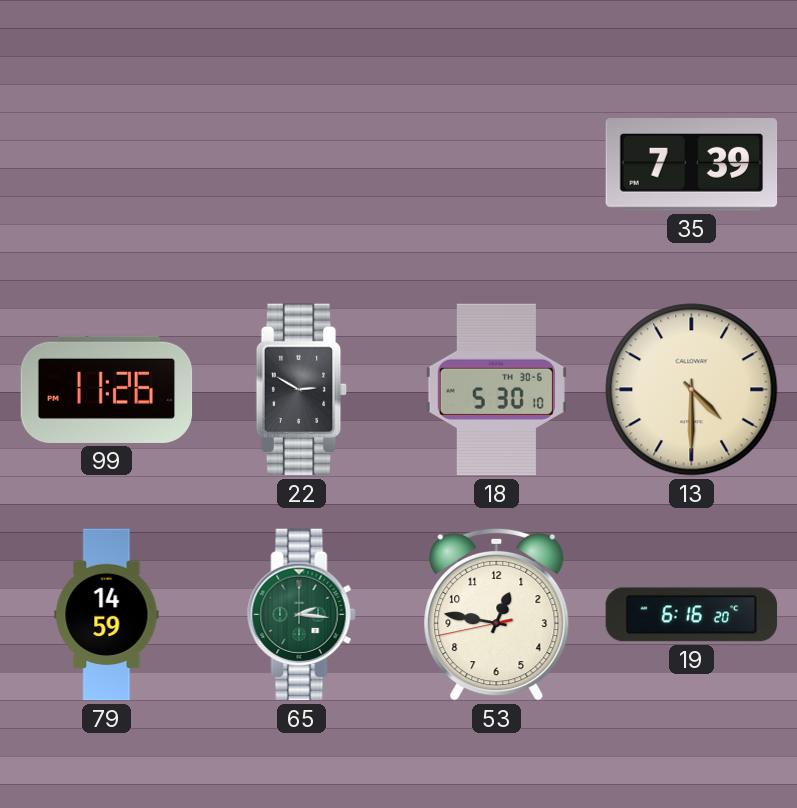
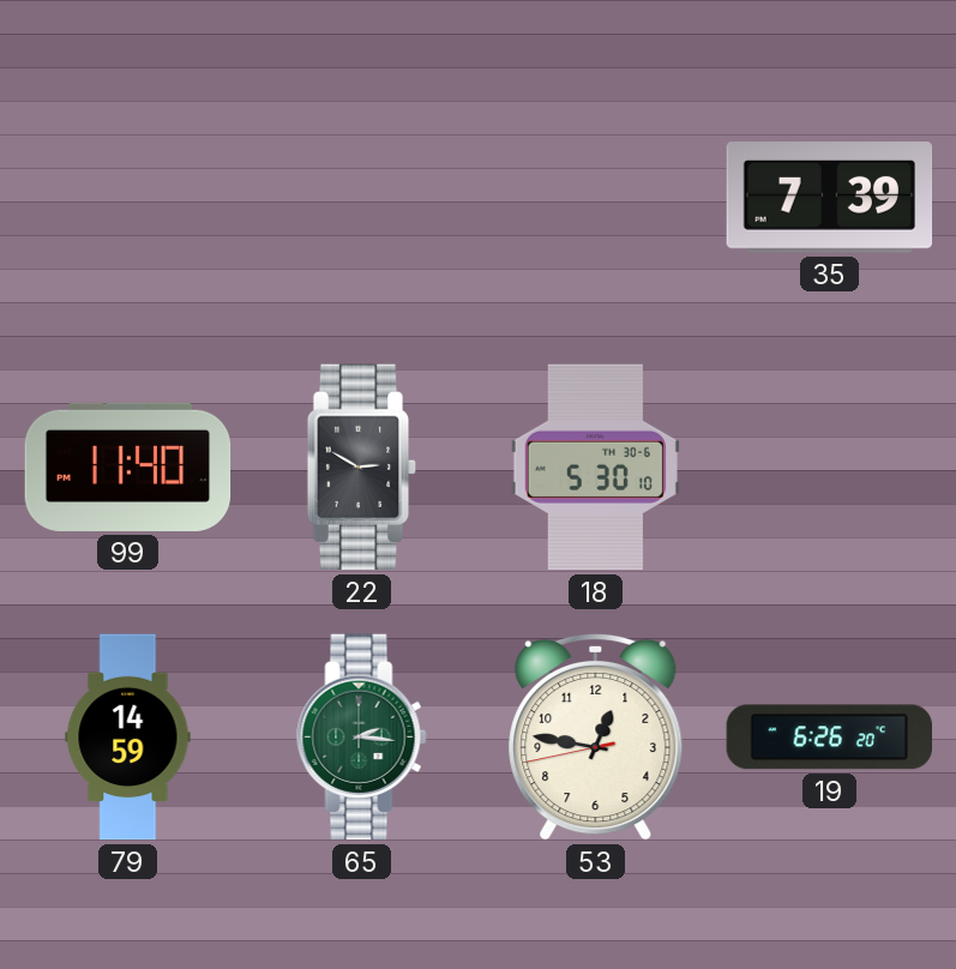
99: 11:26 -> 11:40
13: 4:30 -> none
19: 6:16 -> 6:26
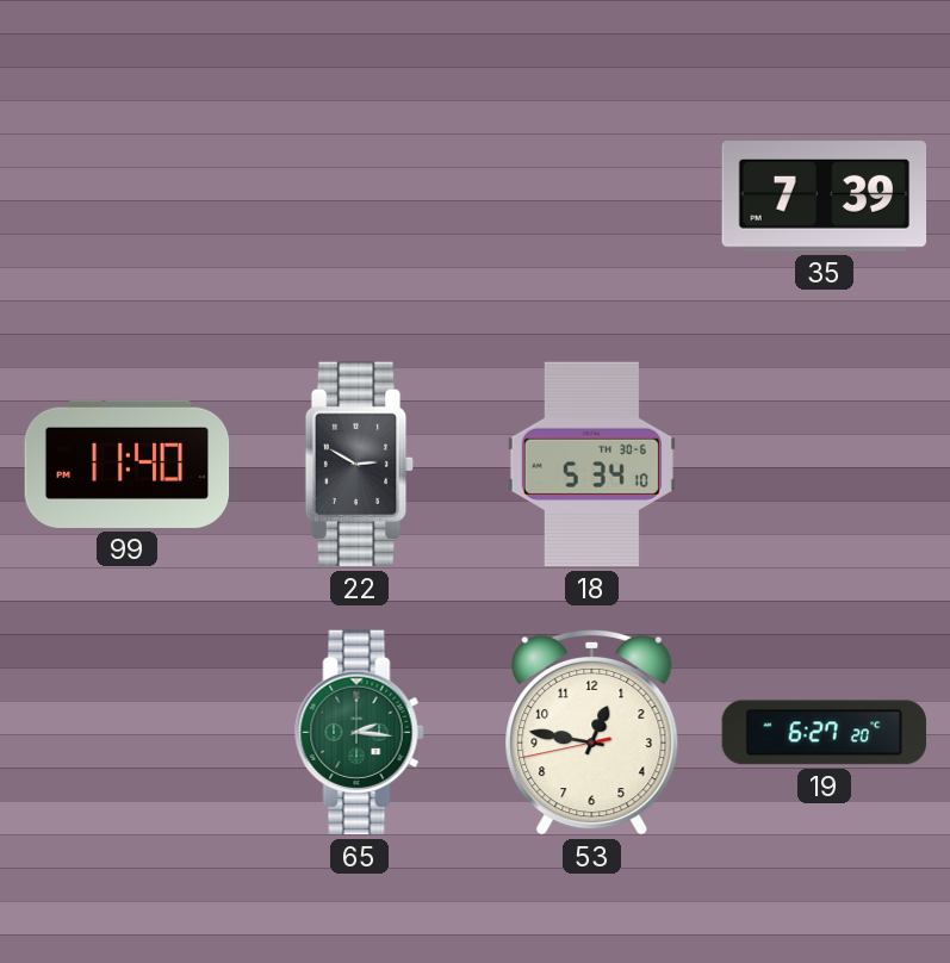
18: 5:30 -> 5:34
79: 14:59 -> none
19: 6:26 -> 6:27
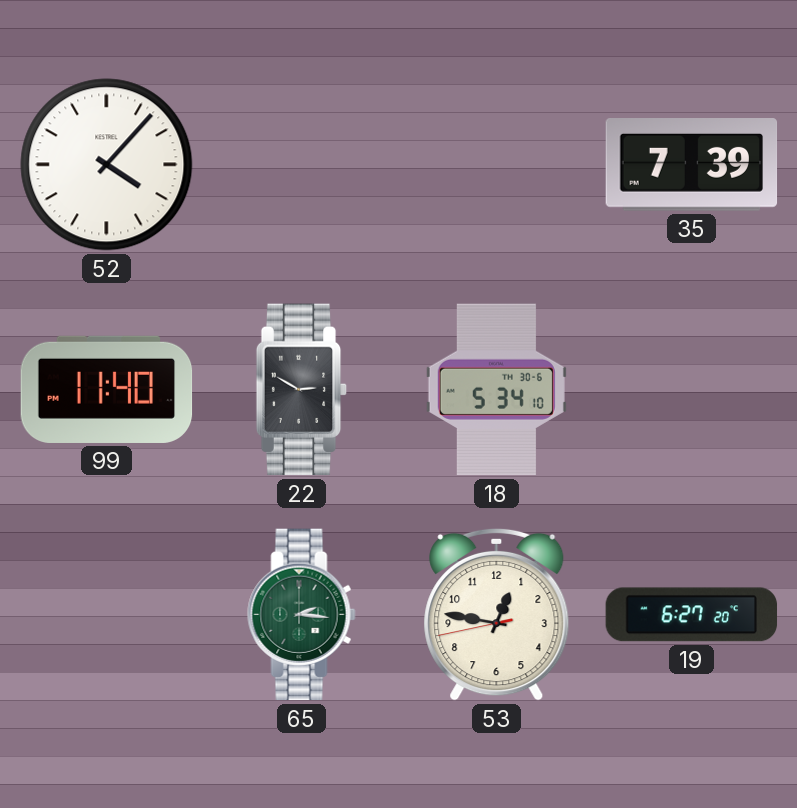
52: none -> 4:07
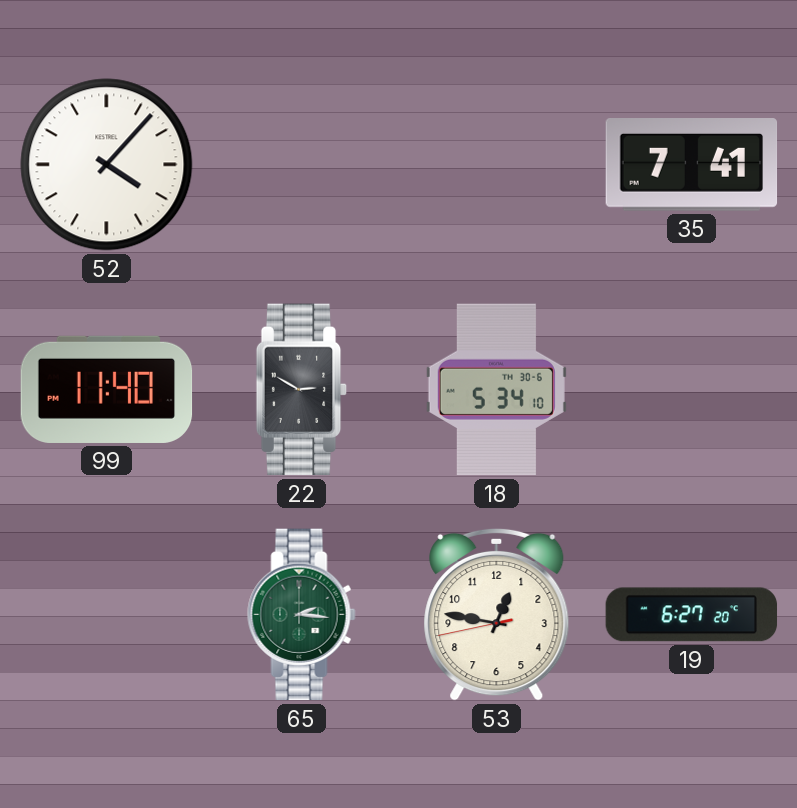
35: 7:39 -> 7:41
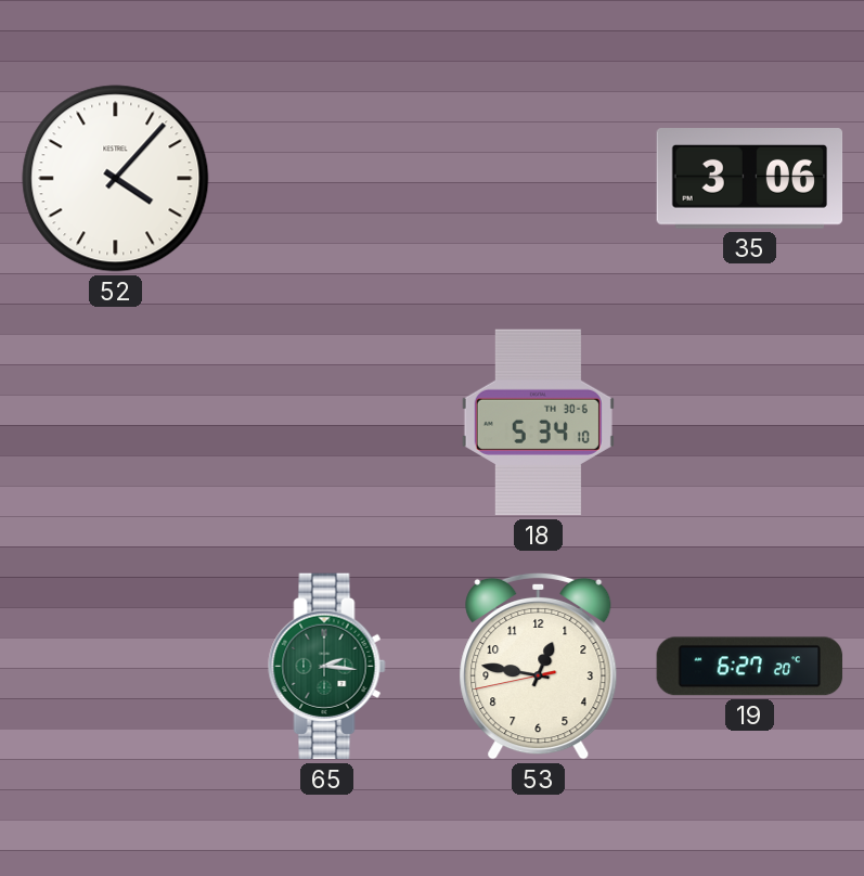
35: 7:41 -> 3:06
99: 11:40 -> none
22: 2:50 -> none
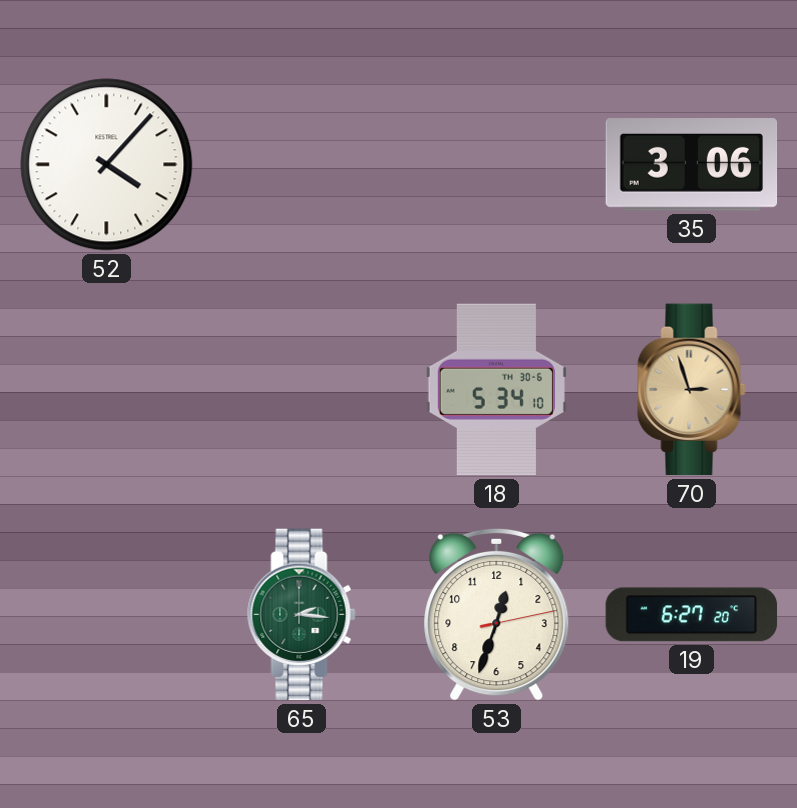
70: none -> 2:57
53: 12:46 -> 12:33
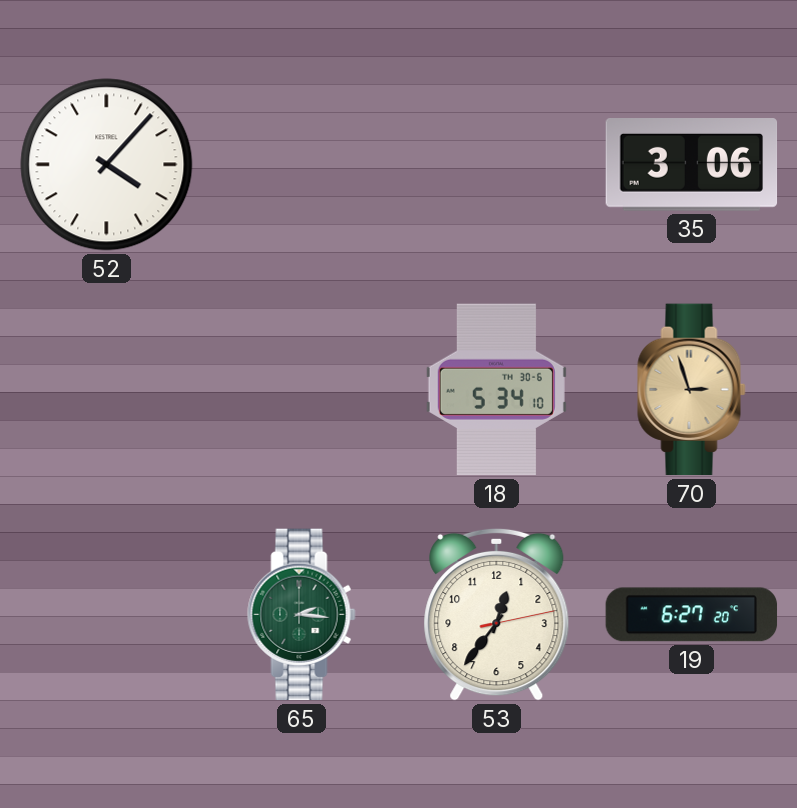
53: 12:33 -> 12:36
